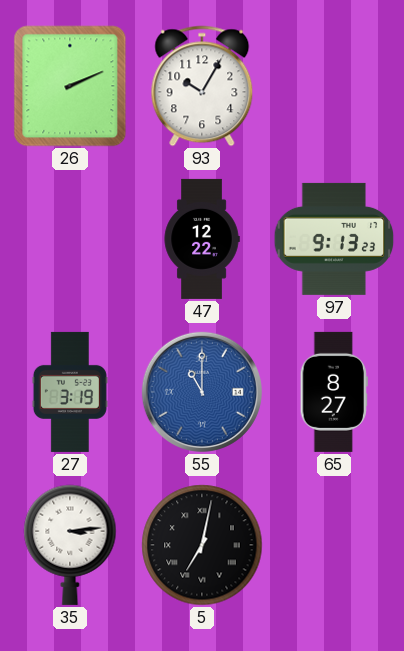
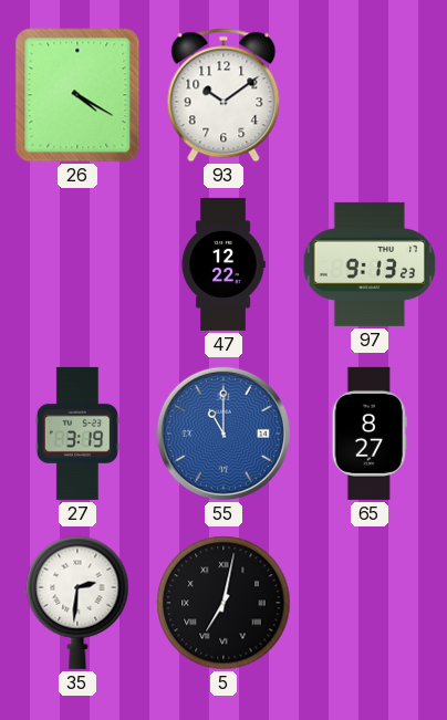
26: 2:11 -> 4:20
93: 10:05 -> 10:09
35: 3:14 -> 2:31
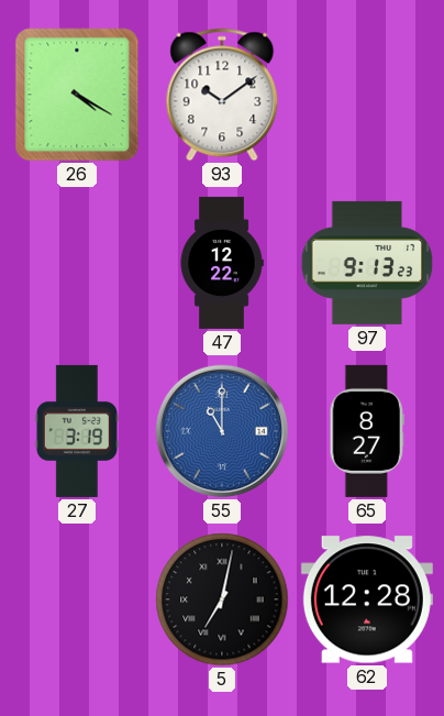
35: 2:31 -> none
62: none -> 12:28
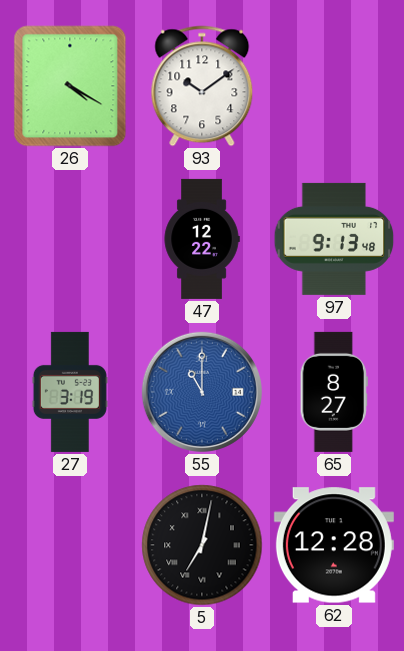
97: 9:13:23 -> 9:13:48
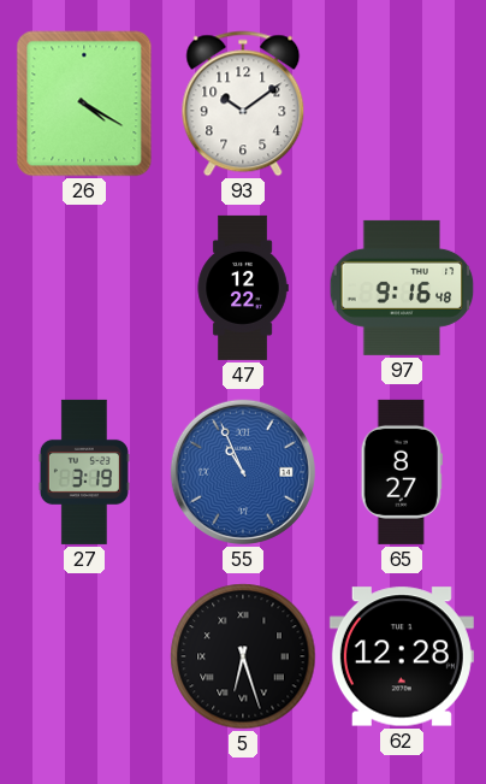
97: 9:13 -> 9:16
55: 11:00 -> 10:56
5: 7:02 -> 6:27
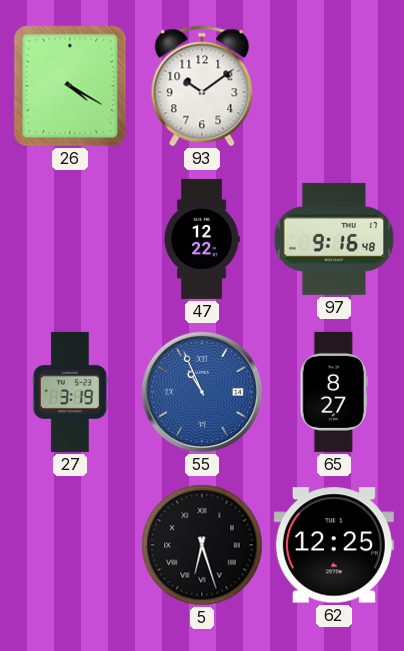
62: 12:28 -> 12:25
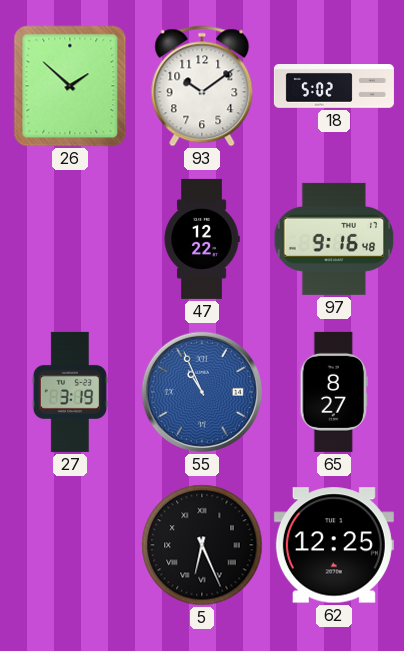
26: 4:20 -> 1:52
18: none -> 5:02
5: 6:27 -> 6:26
